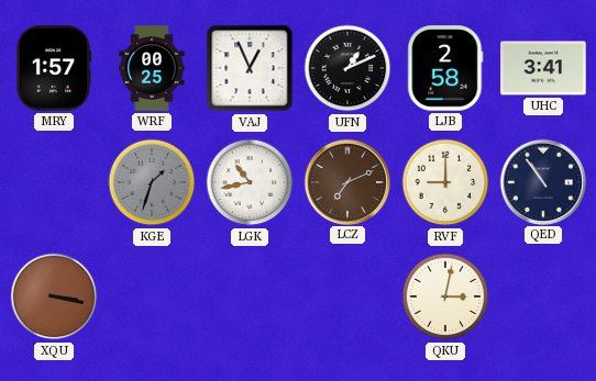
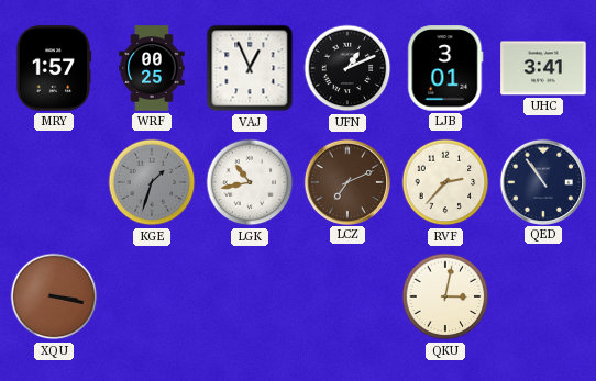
LJB: 2:58 -> 3:01
RVF: 9:00 -> 2:37
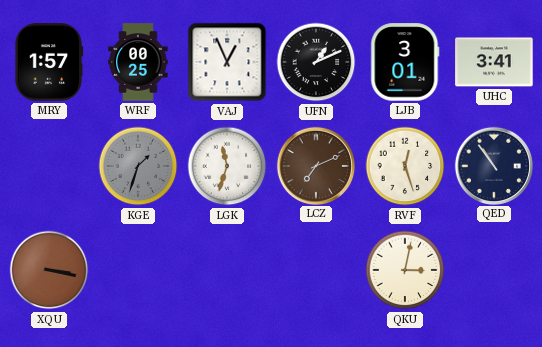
LGK: 10:43 -> 11:33
RVF: 2:37 -> 12:27
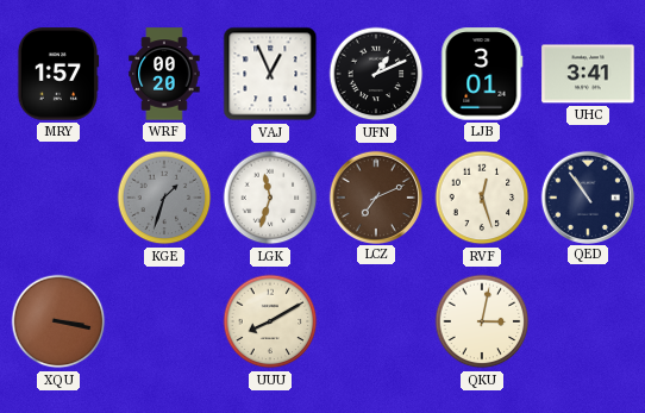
WRF: 00:25 -> 00:20
UUU: none -> 8:10
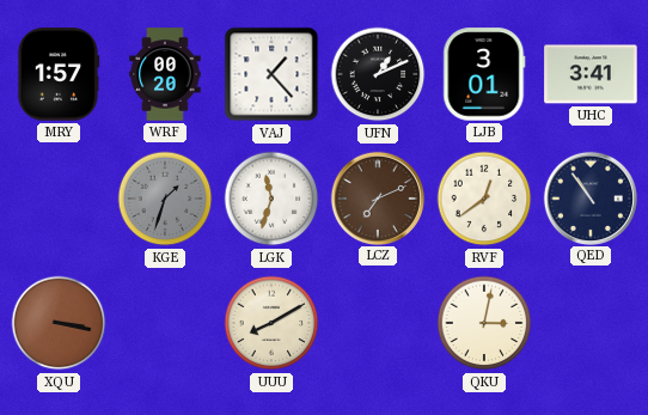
VAJ: 12:56 -> 1:23
RVF: 12:27 -> 12:39
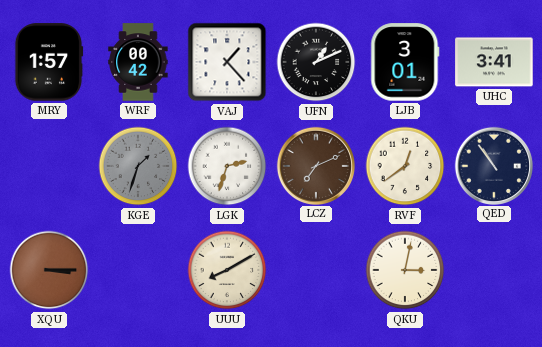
WRF: 00:20 -> 00:42
LGK: 11:33 -> 2:33
XQU: 3:17 -> 3:15
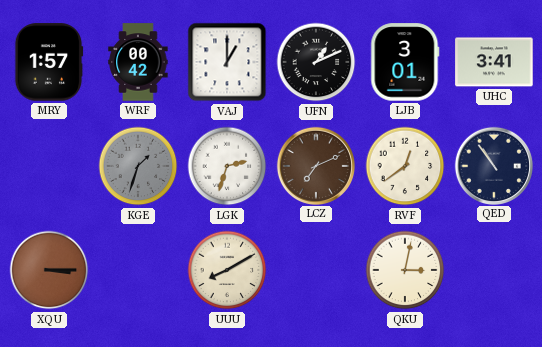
VAJ: 1:23 -> 1:00
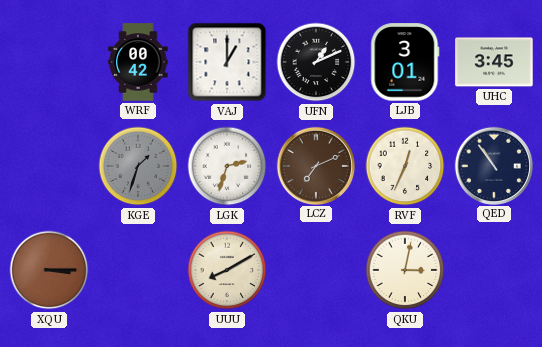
MRY: 1:57 -> none
UHC: 3:41 -> 3:45
RVF: 12:39 -> 12:34
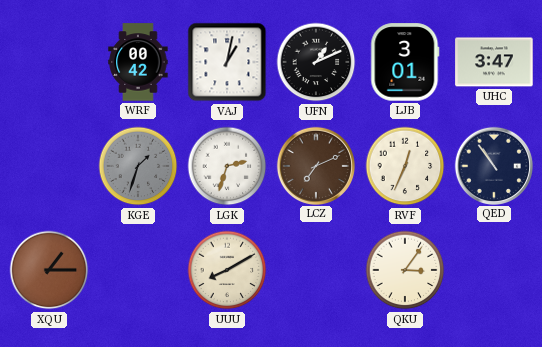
VAJ: 1:00 -> 1:02
UHC: 3:45 -> 3:47
XQU: 3:15 -> 1:15
QKU: 3:02 -> 3:06
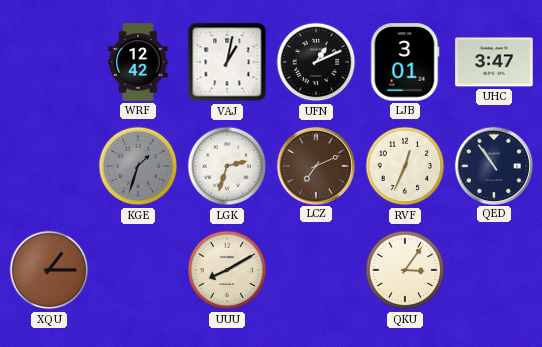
WRF: 00:42 -> 12:42
